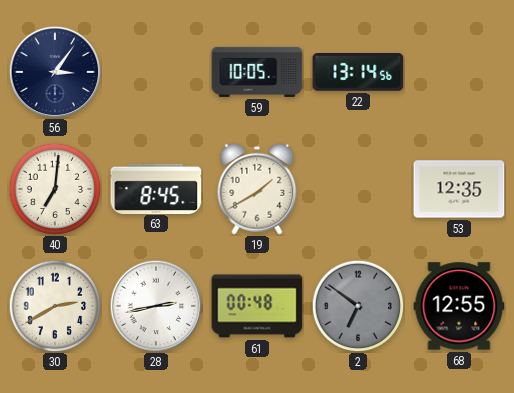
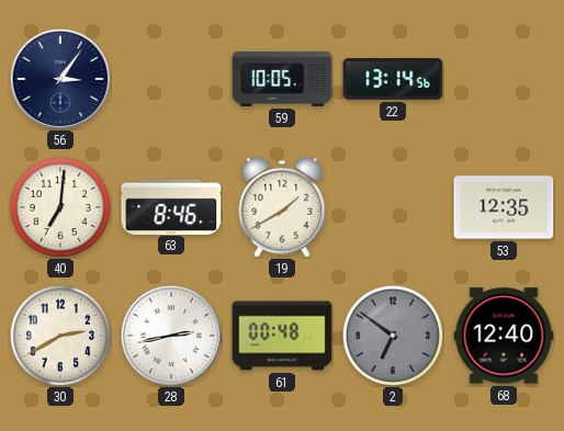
63: 8:45 -> 8:46
68: 12:55 -> 12:40
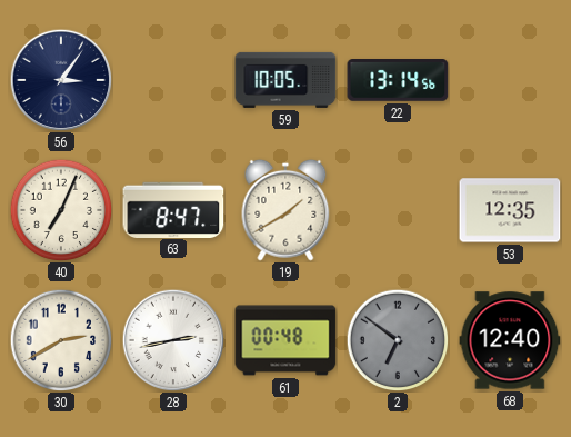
40: 7:01 -> 7:04
63: 8:46 -> 8:47
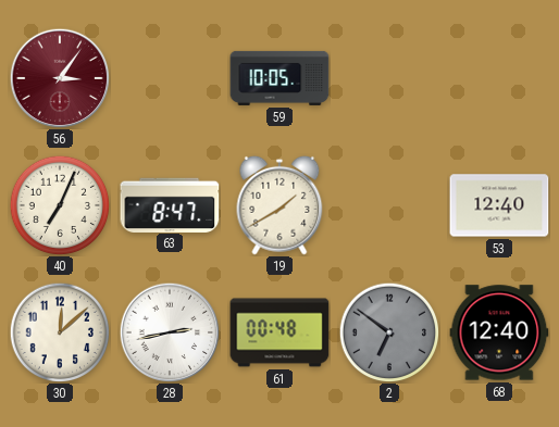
56 dial: navy -> burgundy
22: 13:14 -> none
53: 12:35 -> 12:40
30: 2:40 -> 12:08
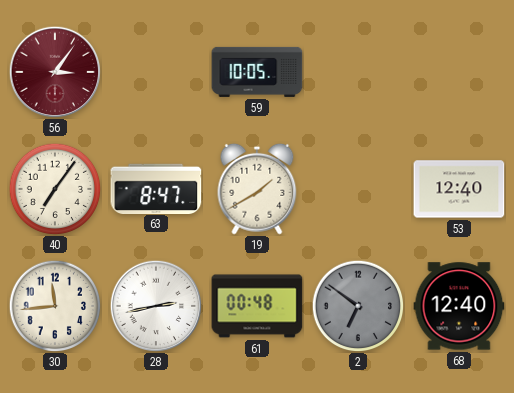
40: 7:04 -> 7:06
30: 12:08 -> 11:44
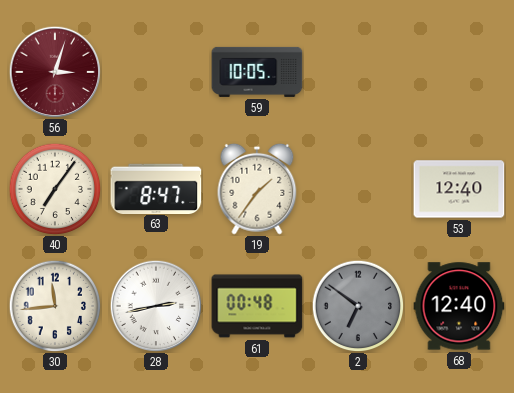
56: 3:06 -> 3:03
19: 1:40 -> 1:36
